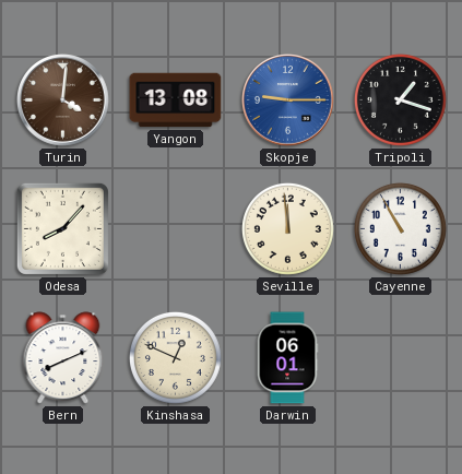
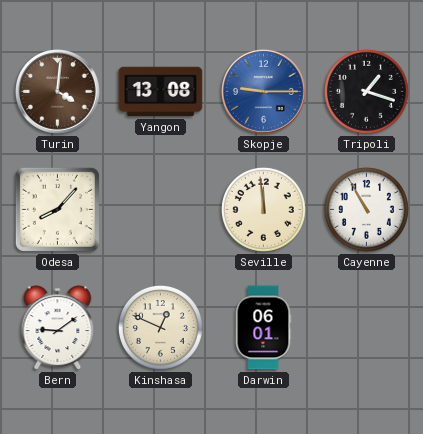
Bern: 8:11 -> 9:09
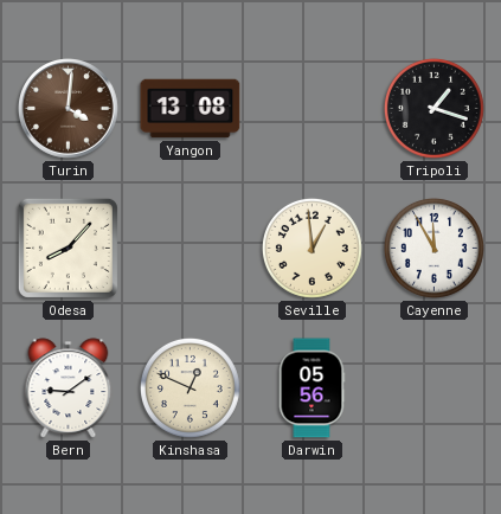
Skopje: 9:15 -> none
Seville: 11:59 -> 12:59
Cayenne: 10:55 -> 11:55
Darwin: 06:01 -> 05:56
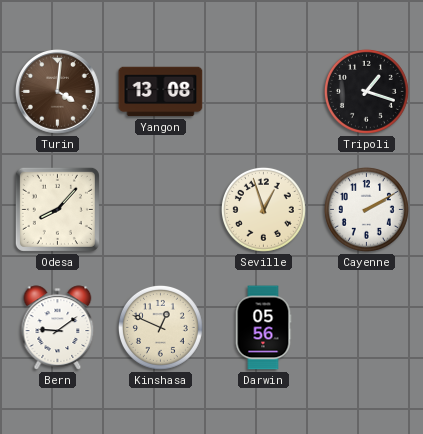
Seville: 12:59 -> 12:57
Cayenne: 11:55 -> 2:10
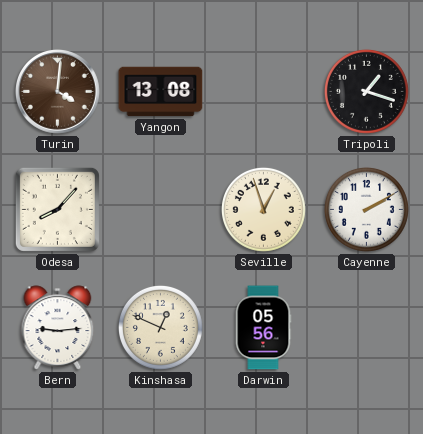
Bern: 9:09 -> 9:14
